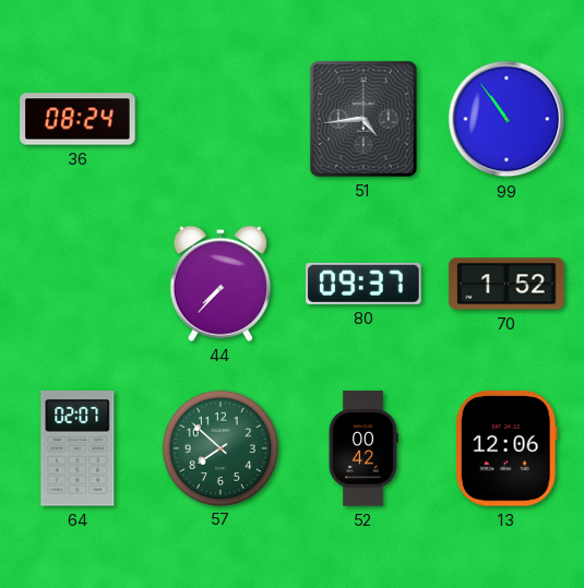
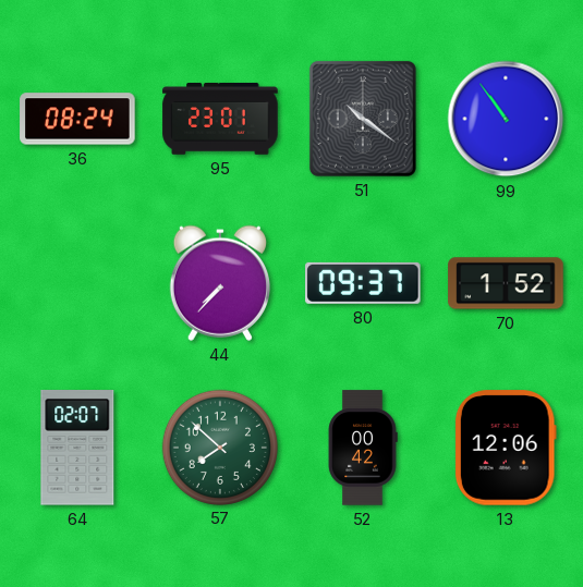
95: none -> 23:01
51: 4:44 -> 10:21
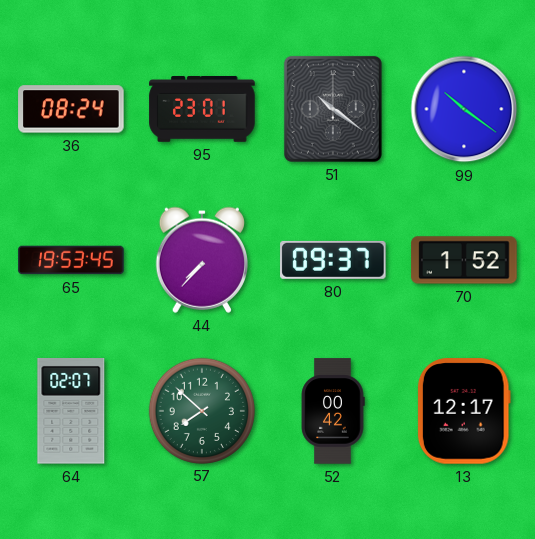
99: 10:54 -> 10:21
65: none -> 19:53
13: 12:06 -> 12:17
